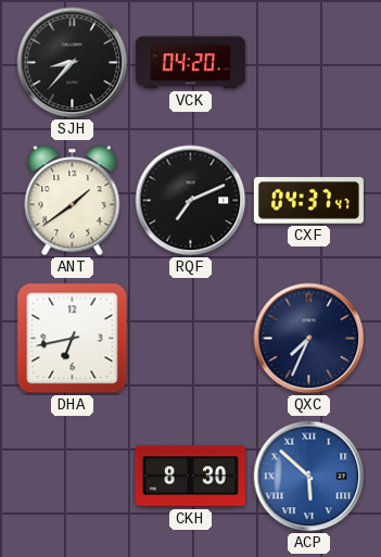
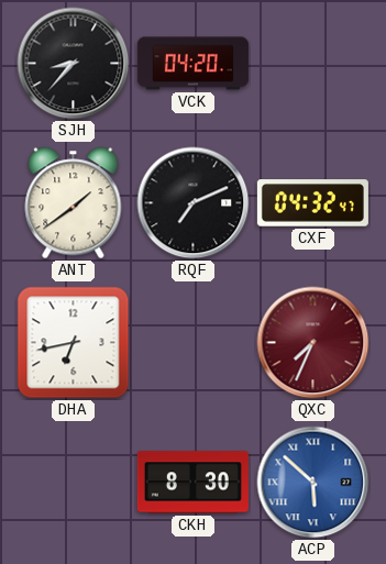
CXF: 04:37 -> 04:32
QXC dial: navy -> burgundy
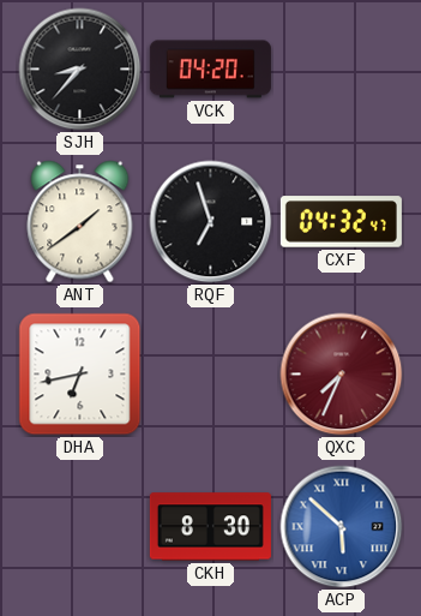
RQF: 7:11 -> 6:57
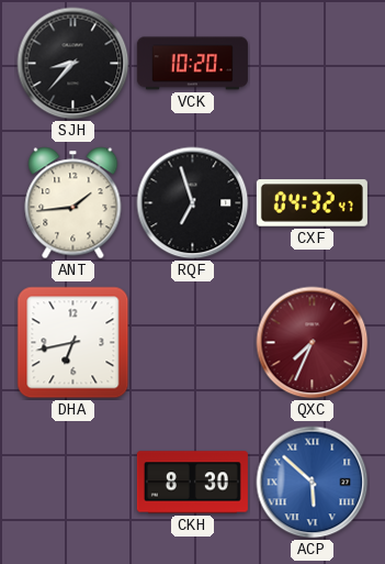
VCK: 04:20 -> 10:20
ANT: 1:39 -> 1:44
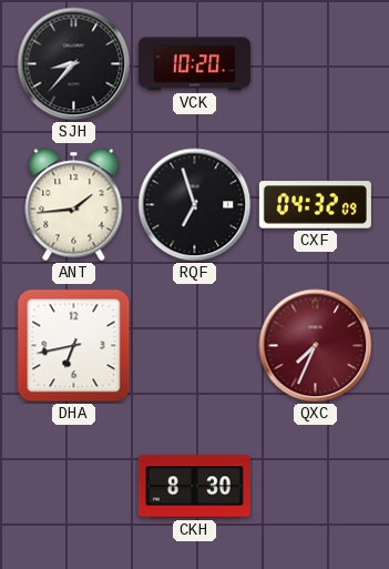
CXF: 04:32:47 -> 04:32:09
ACP: 5:52 -> none
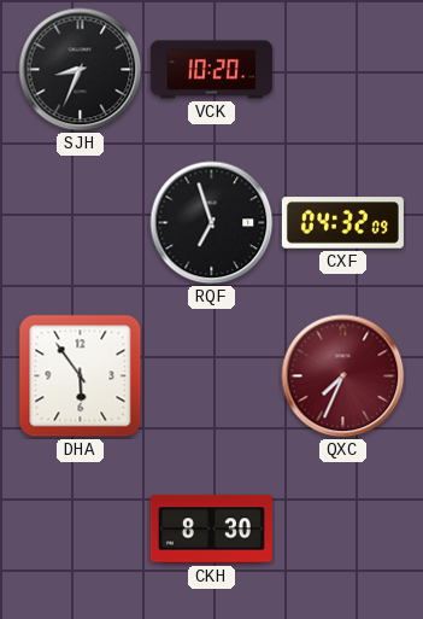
SJH: 8:37 -> 8:34
ANT: 1:44 -> none
DHA: 6:43 -> 5:54
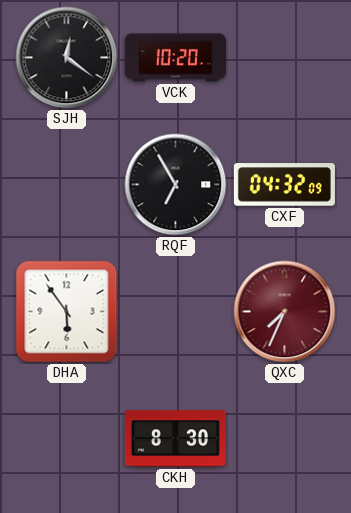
SJH: 8:34 -> 12:21
RQF: 6:57 -> 6:55
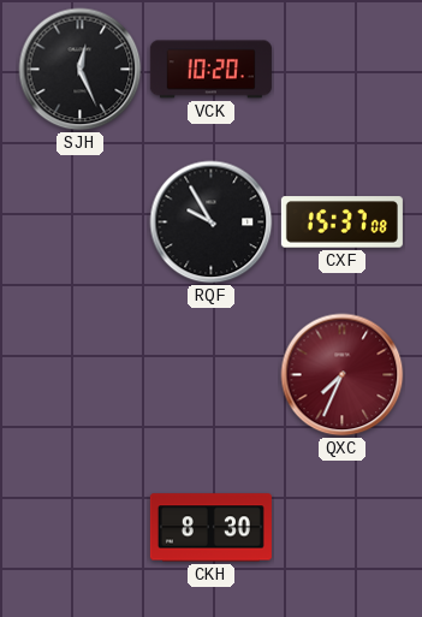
SJH: 12:21 -> 12:26
RQF: 6:55 -> 9:55
CXF: 04:32 -> 15:37
DHA: 5:54 -> none
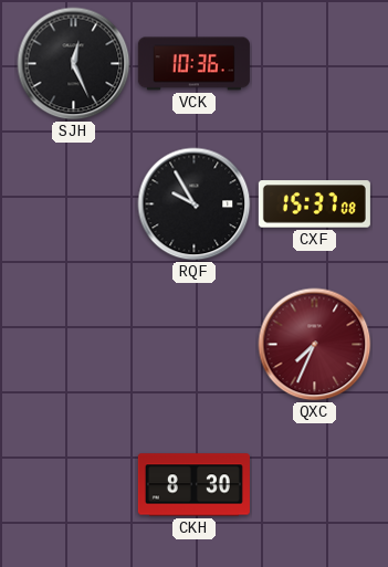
VCK: 10:20 -> 10:36
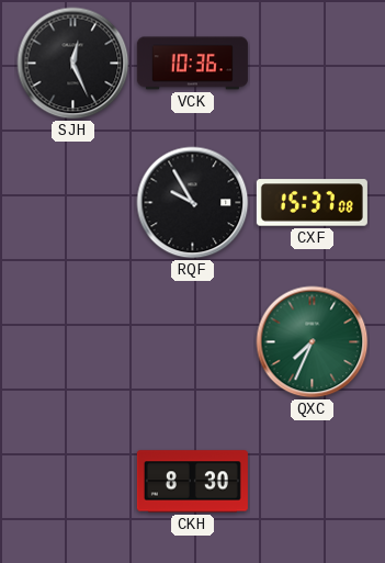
QXC dial: burgundy -> green
